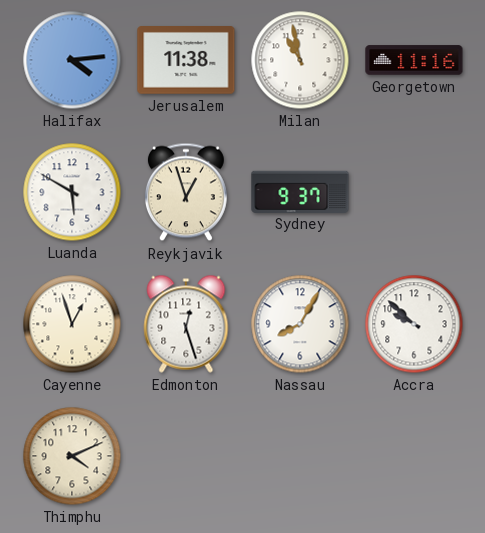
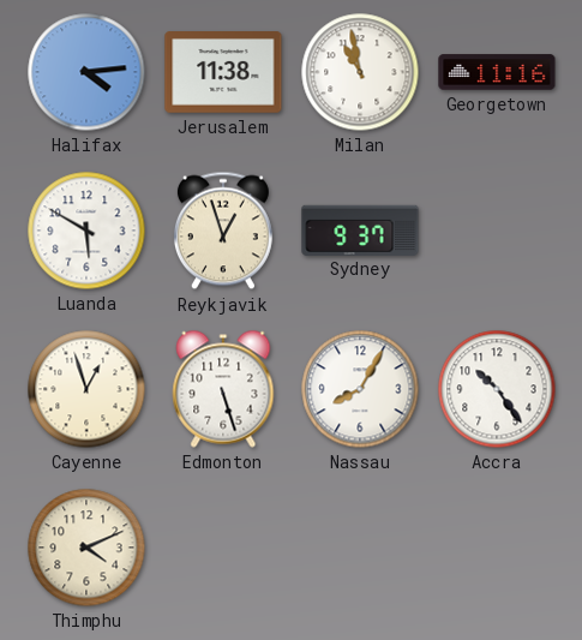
Edmonton: 12:27 -> 5:27
Accra: 9:52 -> 10:24
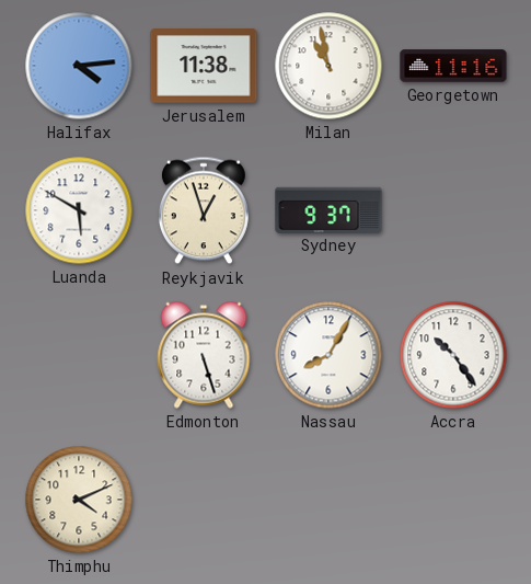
Cayenne: 12:57 -> none
